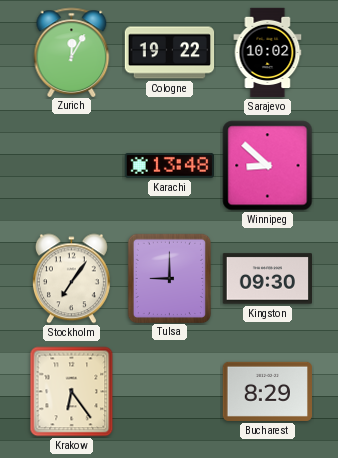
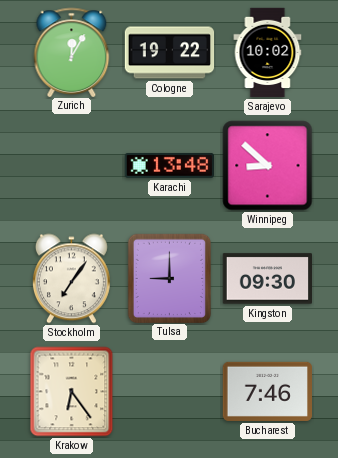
Bucharest: 8:29 -> 7:46
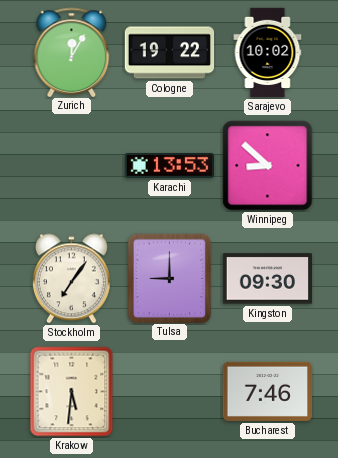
Karachi: 13:48 -> 13:53
Krakow: 6:24 -> 5:31
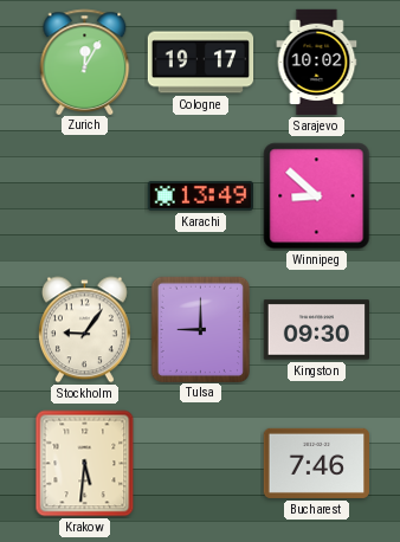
Cologne: 19:22 -> 19:17
Karachi: 13:53 -> 13:49
Stockholm: 7:06 -> 9:06
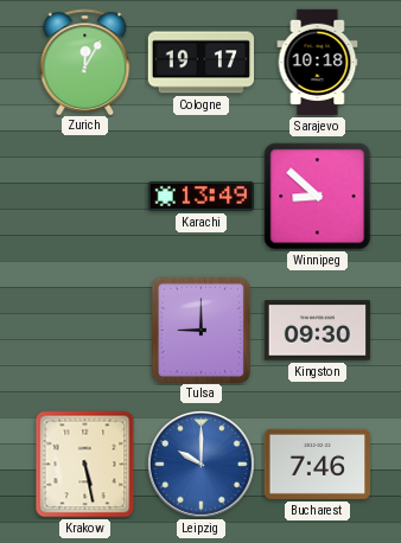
Sarajevo: 10:02 -> 10:18
Stockholm: 9:06 -> none
Krakow: 5:31 -> 5:28
Leipzig: none -> 10:00
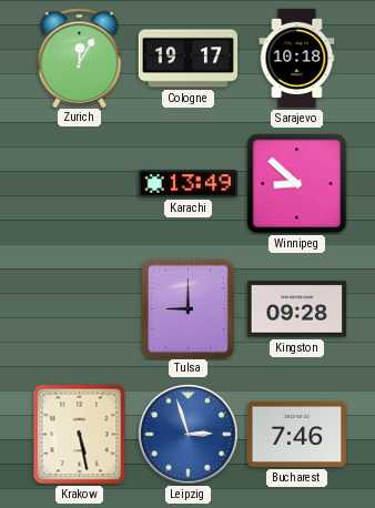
Kingston: 09:30 -> 09:28
Leipzig: 10:00 -> 2:57
